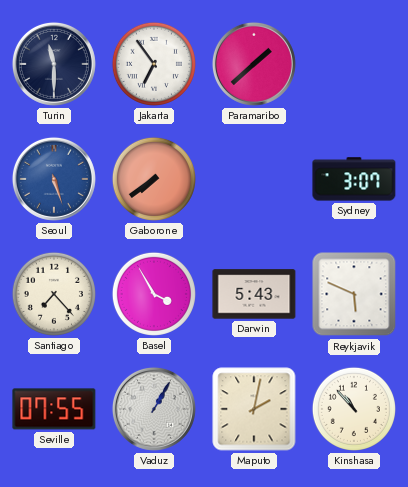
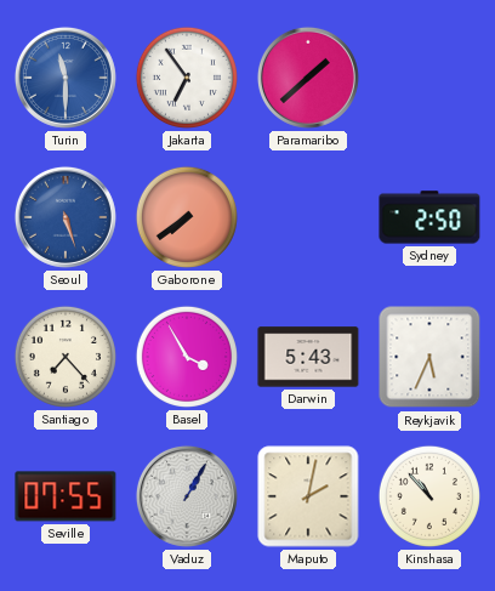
Turin dial: navy -> blue
Sydney: 3:07 -> 2:50
Reykjavik: 5:49 -> 5:34
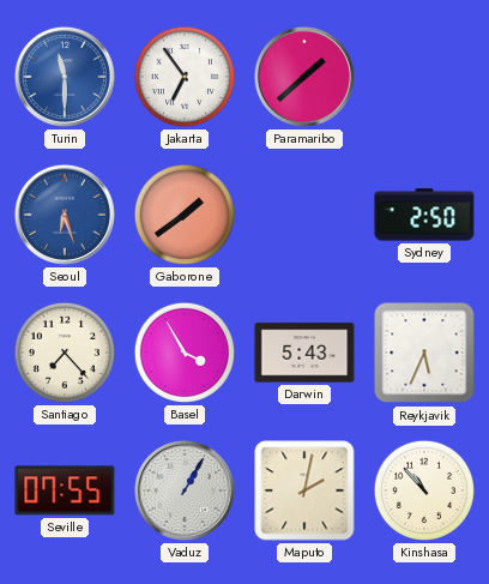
Seoul: 5:27 -> 6:27
Gaborone: 7:39 -> 1:39
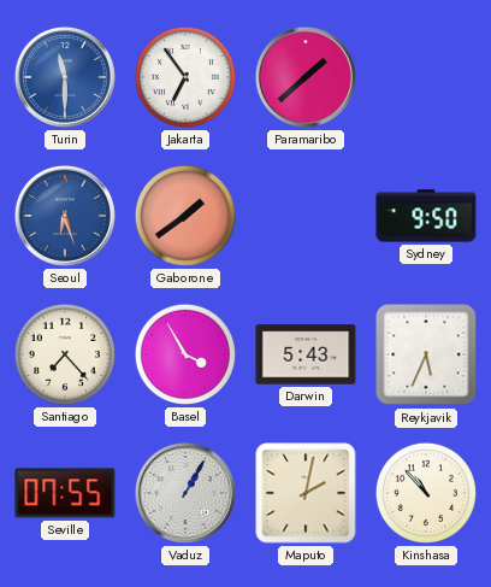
Sydney: 2:50 -> 9:50
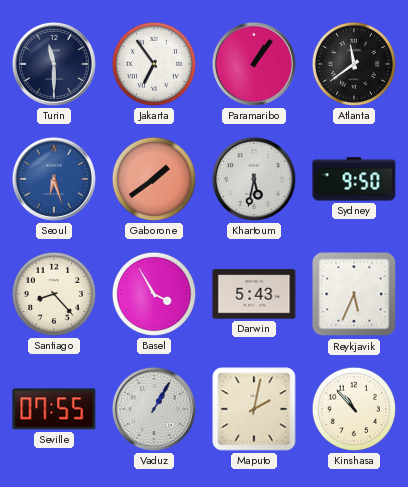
Turin dial: blue -> navy
Paramaribo: 1:38 -> 1:06
Atlanta: none -> 11:39
Khartoum: none -> 5:32
Santiago: 7:23 -> 8:23
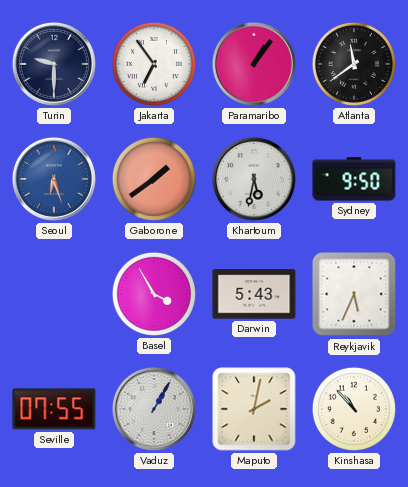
Turin: 11:30 -> 9:30
Santiago: 8:23 -> none
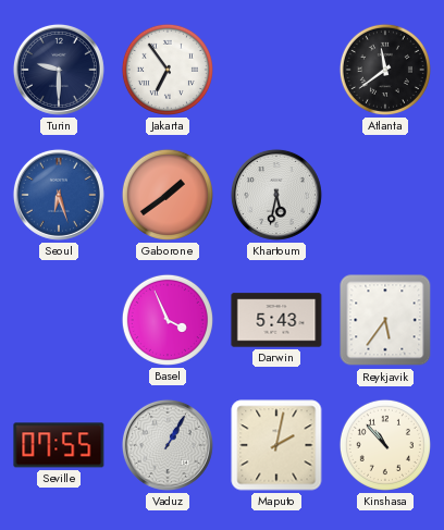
Paramaribo: 1:06 -> none
Sydney: 9:50 -> none
Basel: 3:55 -> 3:56
Reykjavik: 5:34 -> 5:36
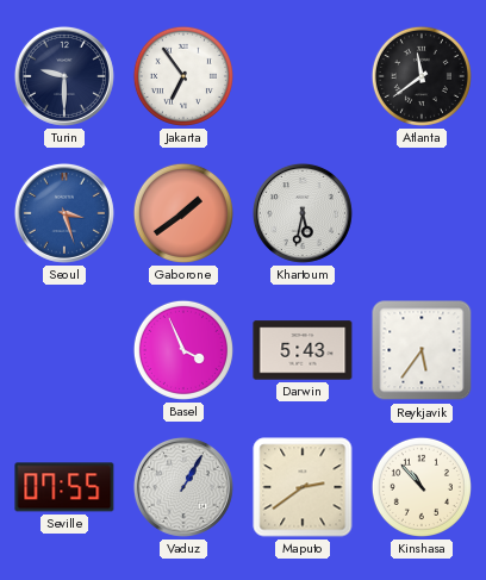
Seoul: 6:27 -> 3:27
Maputo: 2:02 -> 2:39
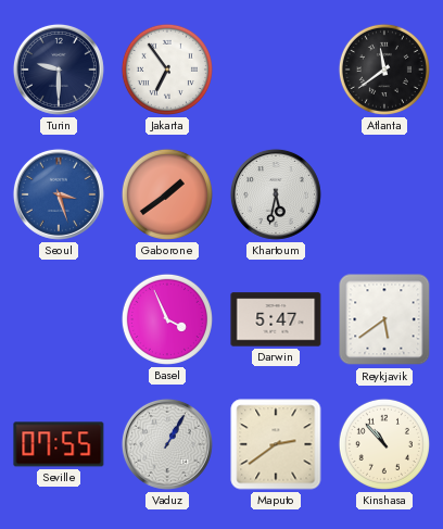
Darwin: 5:43 -> 5:47
Reykjavik: 5:36 -> 5:39
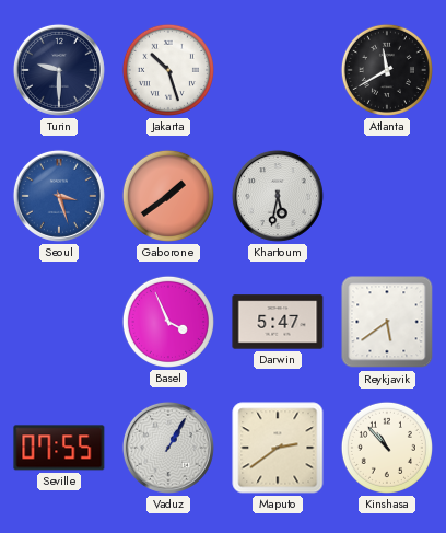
Jakarta: 6:54 -> 10:27
Atlanta: 11:39 -> 11:40
